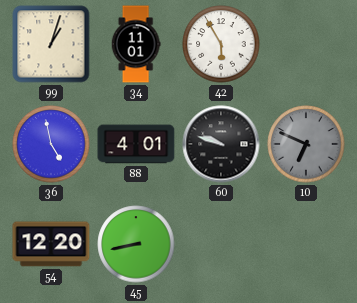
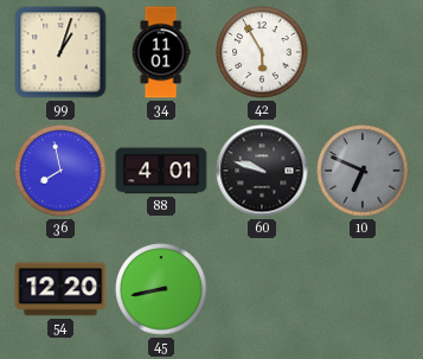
36: 4:58 -> 7:58
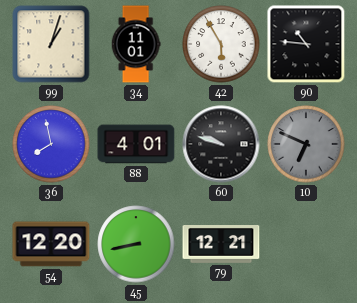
90: none -> 10:46
79: none -> 12:21
